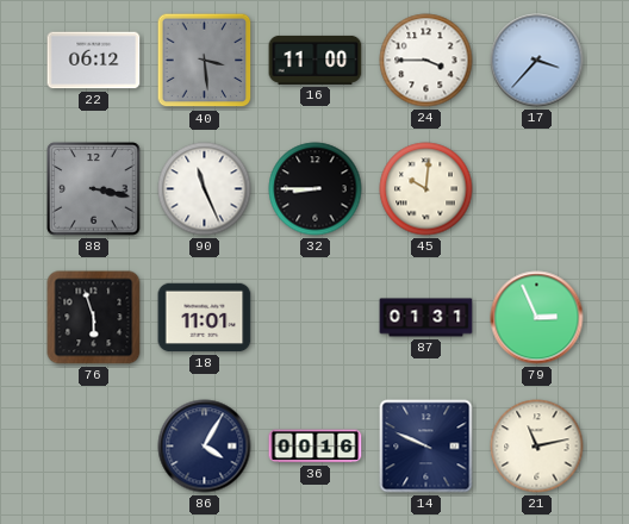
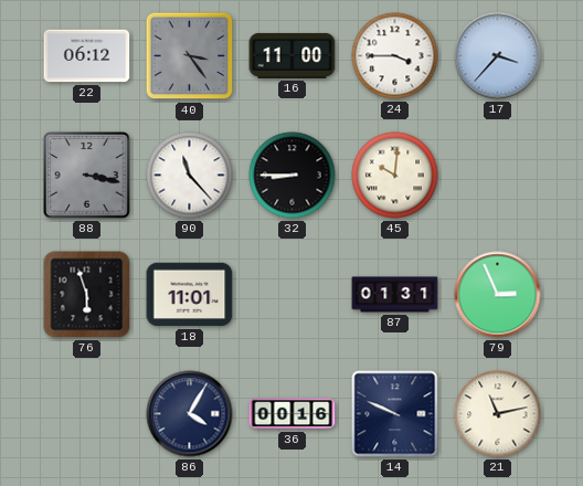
40: 3:29 -> 3:24
90: 11:26 -> 11:23
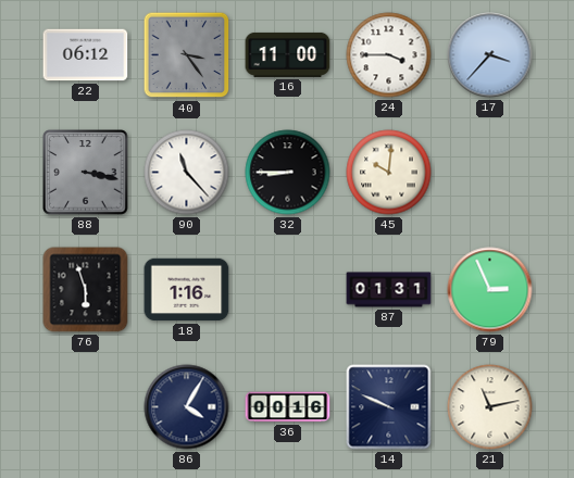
18: 11:01 -> 1:16
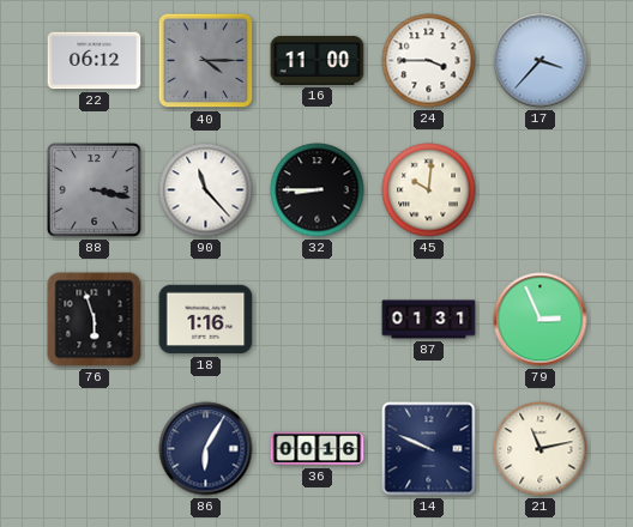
40: 3:24 -> 4:15
86: 4:05 -> 6:05
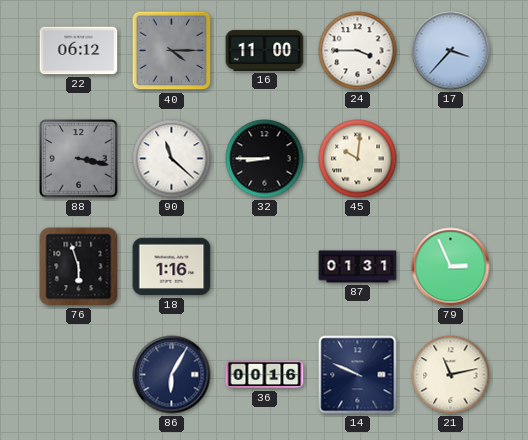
90: 11:23 -> 11:22
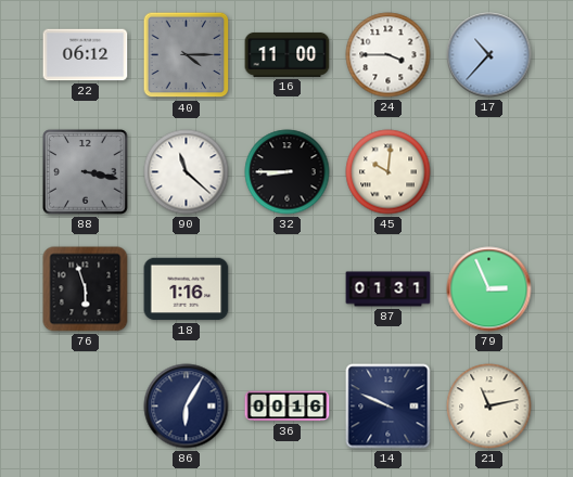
17: 3:37 -> 10:37
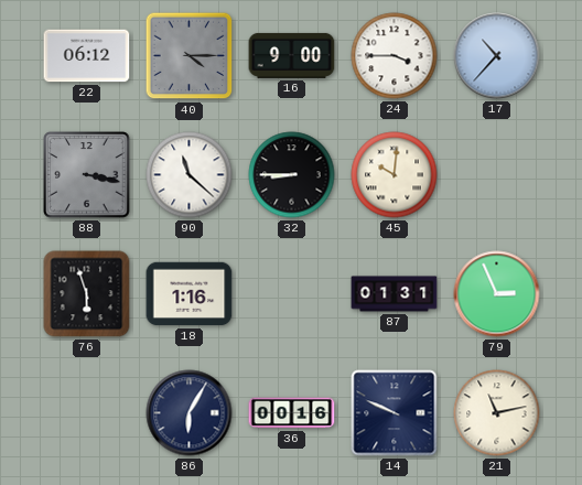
16: 11:00 -> 9:00
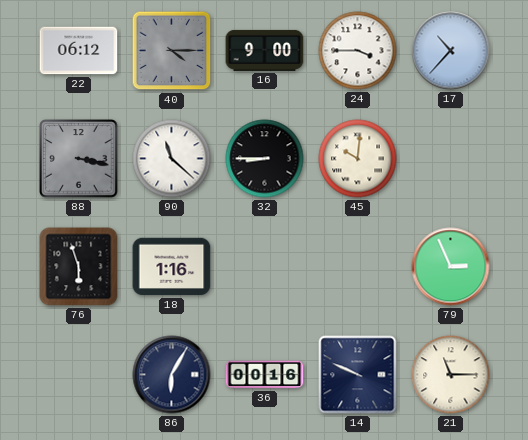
87: 01:31 -> none
21: 11:13 -> 11:15
